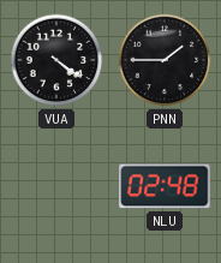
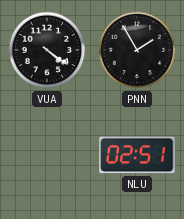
PNN: 1:45 -> 1:55
NLU: 02:48 -> 02:51
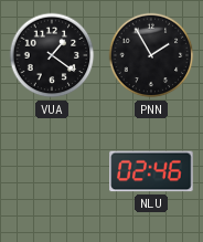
VUA: 4:21 -> 1:21
NLU: 02:51 -> 02:46
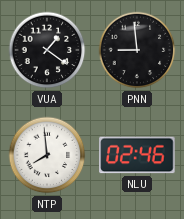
PNN: 1:55 -> 8:59
NTP: none -> 7:59
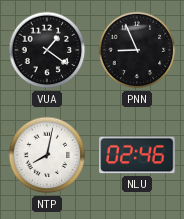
PNN: 8:59 -> 8:56
NTP: 7:59 -> 8:02
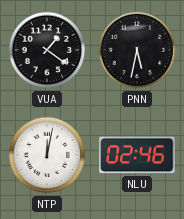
PNN: 8:56 -> 5:32
NTP: 8:02 -> 12:02
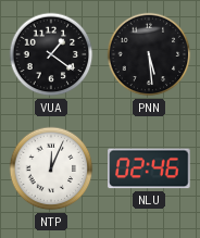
PNN: 5:32 -> 5:29
NTP: 12:02 -> 12:04
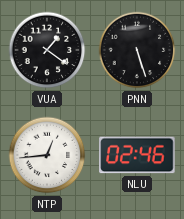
PNN: 5:29 -> 5:27
NTP: 12:04 -> 12:44
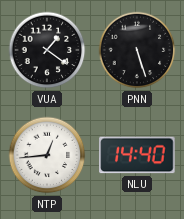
NLU: 02:46 -> 14:40
